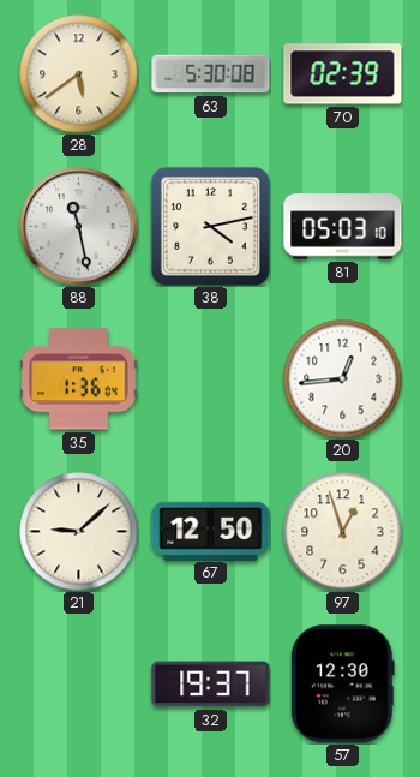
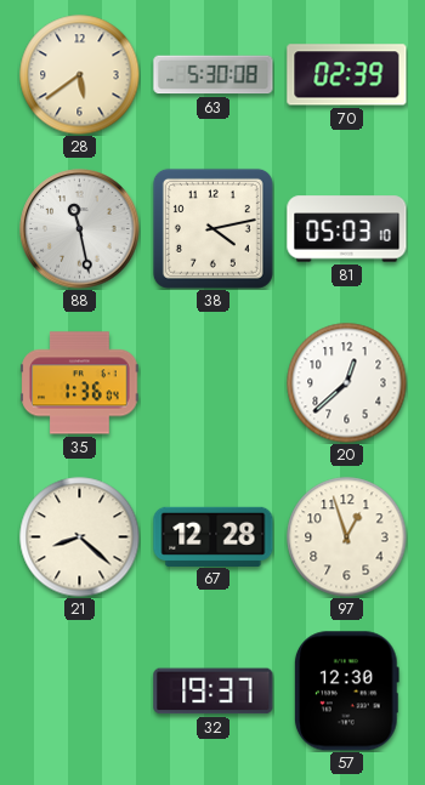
20: 12:44 -> 12:38
21: 9:08 -> 8:22
67: 12:50 -> 12:28
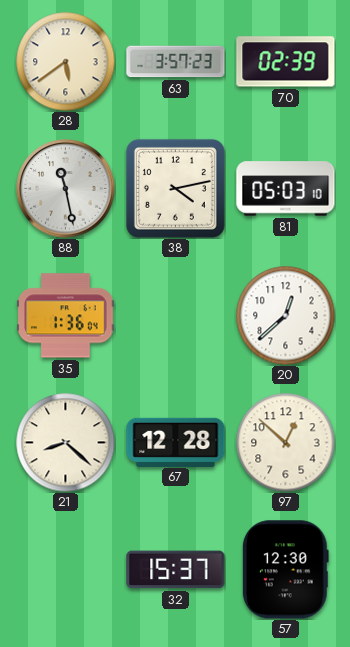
63: 5:30 -> 3:57
97: 12:57 -> 12:52
32: 19:37 -> 15:37
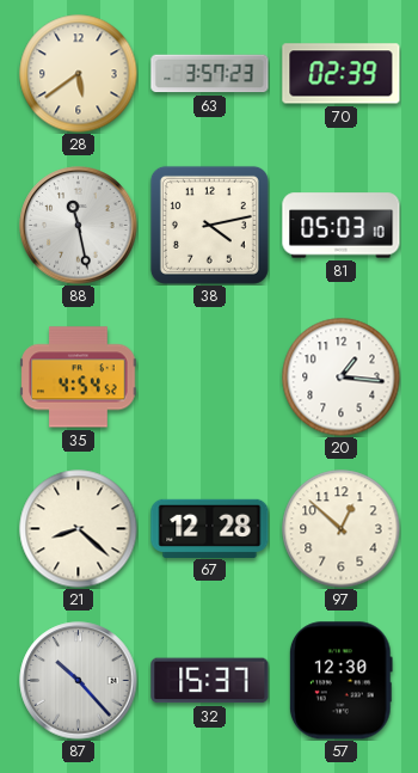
35: 1:36 -> 4:54
20: 12:38 -> 1:16
87: none -> 10:23
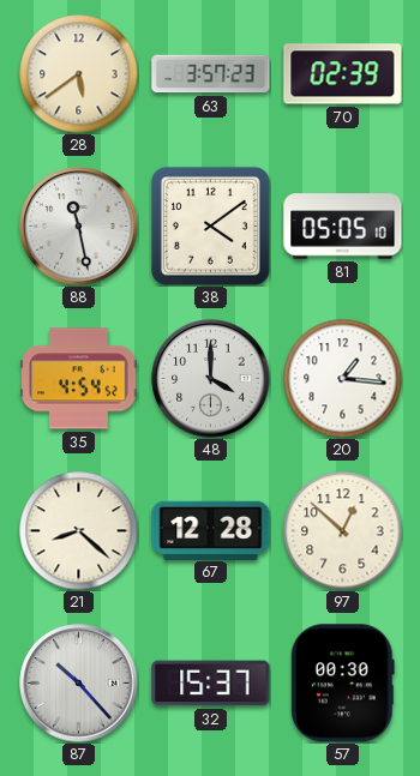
38: 4:13 -> 4:09
81: 05:03 -> 05:05
48: none -> 4:00
57: 12:30 -> 00:30
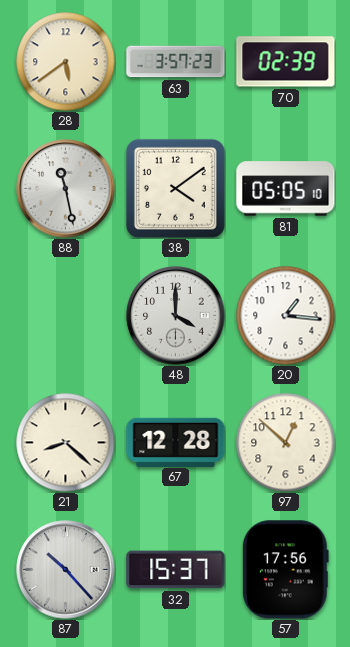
35: 4:54 -> none
57: 00:30 -> 17:56
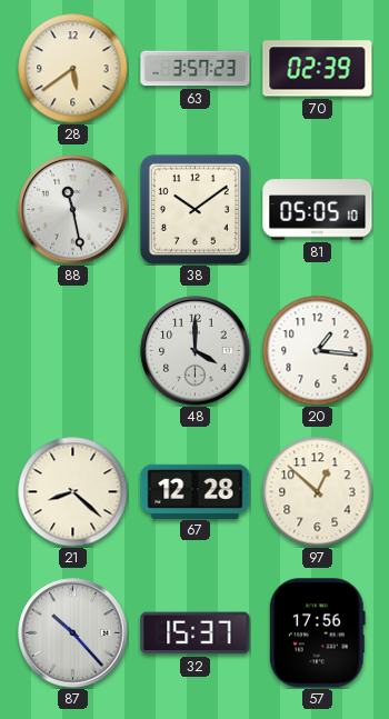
38: 4:09 -> 10:09
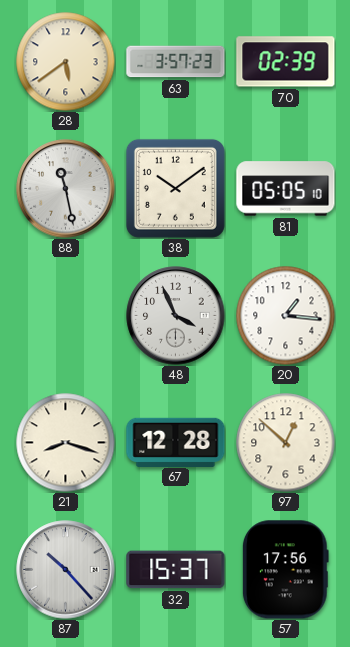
48: 4:00 -> 3:56
21: 8:22 -> 8:18
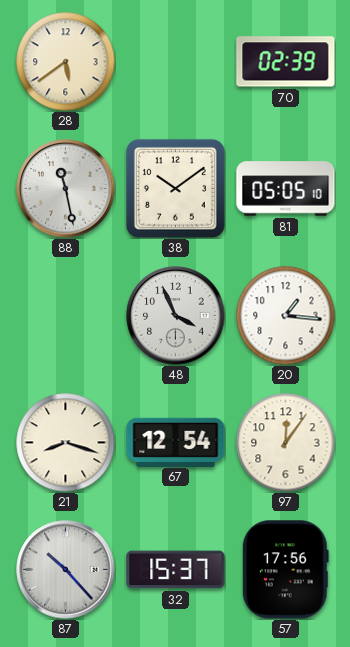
63: 3:57 -> none
67: 12:28 -> 12:54
97: 12:52 -> 12:06
